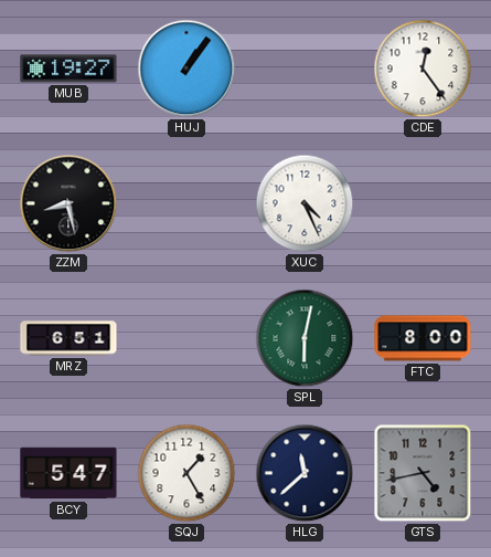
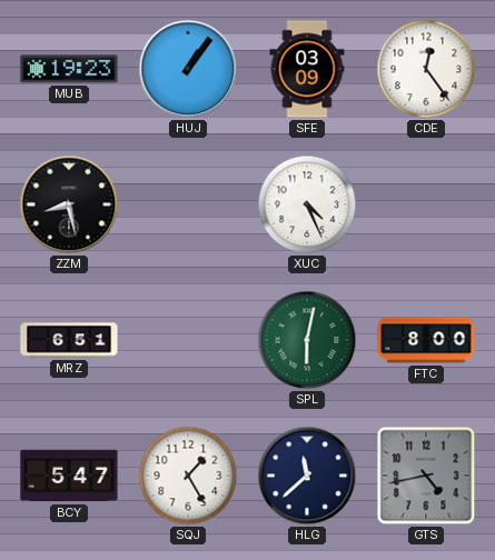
MUB: 19:27 -> 19:23
SFE: none -> 03:09
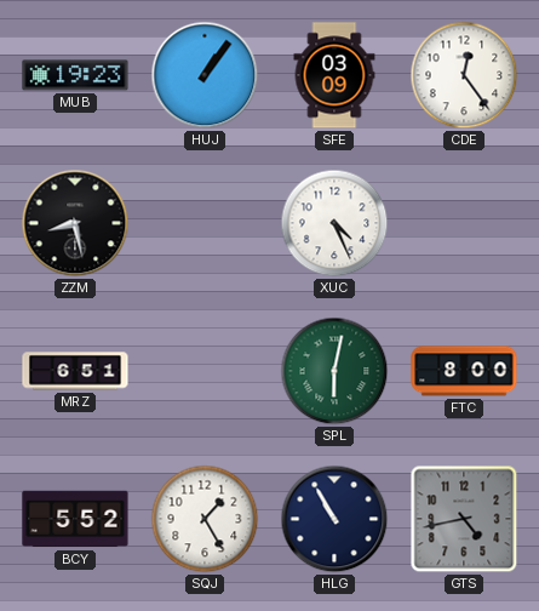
BCY: 5:47 -> 5:52
HLG: 11:38 -> 10:55
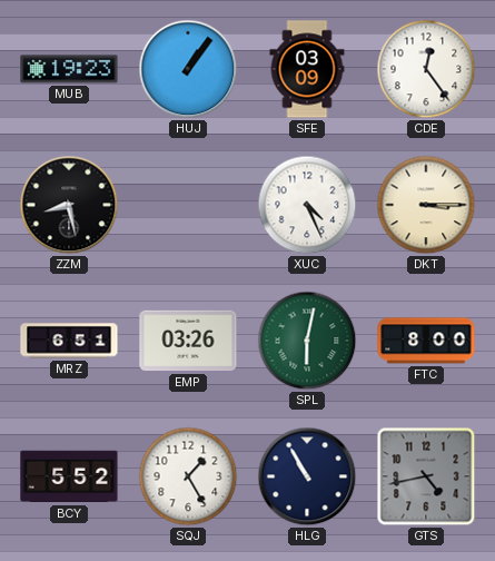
DKT: none -> 3:15
EMP: none -> 03:26
